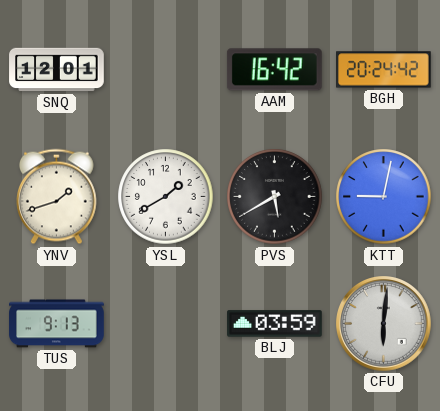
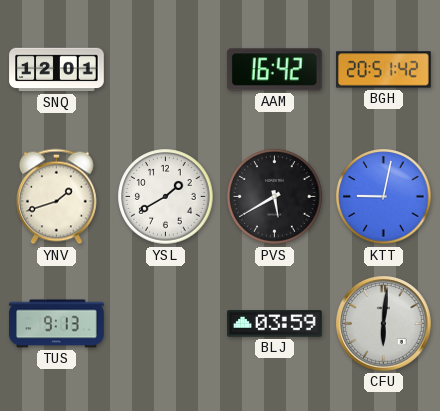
BGH: 20:24 -> 20:51
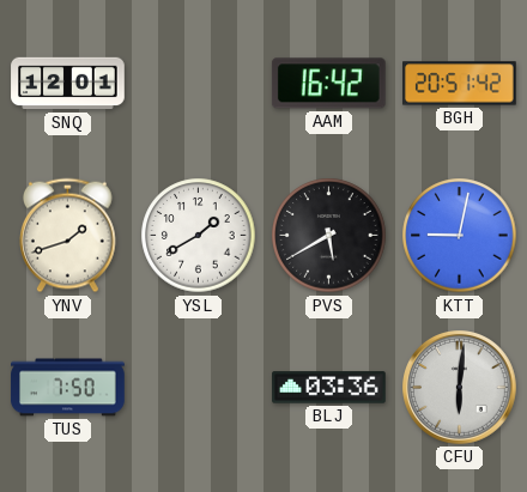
TUS: 9:13 -> 7:50
BLJ: 03:59 -> 03:36
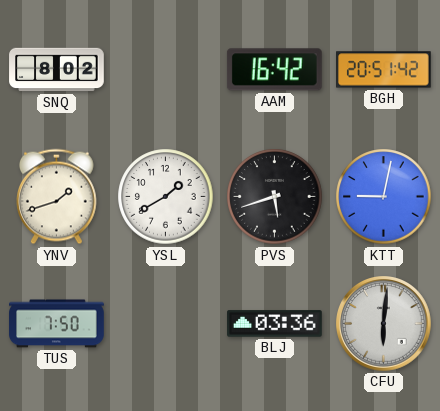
SNQ: 12:01 -> 8:02
PVS: 5:40 -> 5:42
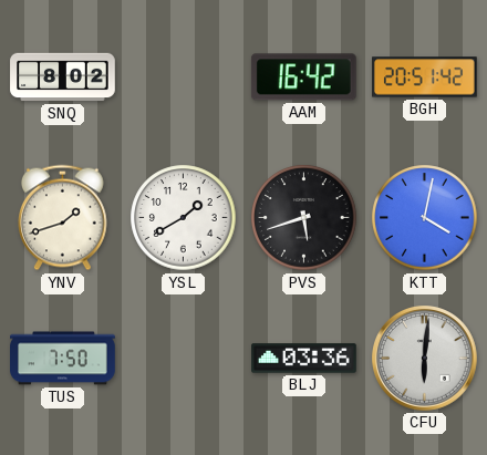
KTT: 9:02 -> 4:02
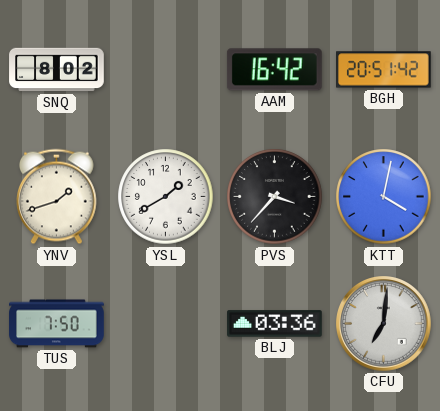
PVS: 5:42 -> 3:37
CFU: 6:01 -> 7:01
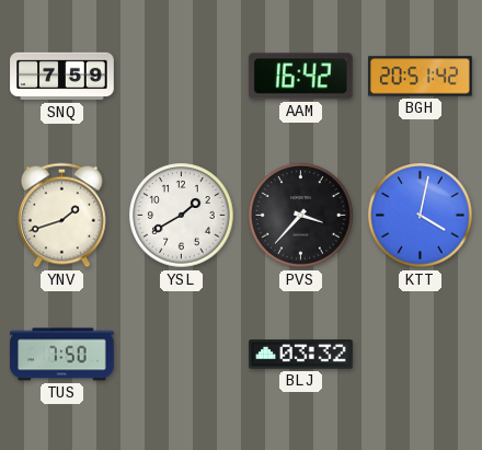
SNQ: 8:02 -> 7:59
BLJ: 03:36 -> 03:32
CFU: 7:01 -> none
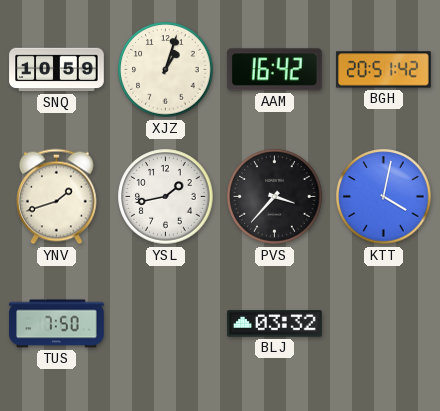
SNQ: 7:59 -> 10:59
XJZ: none -> 1:03
YSL: 1:40 -> 1:43
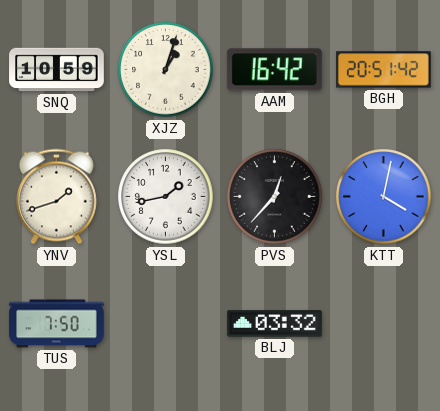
PVS: 3:37 -> 12:37
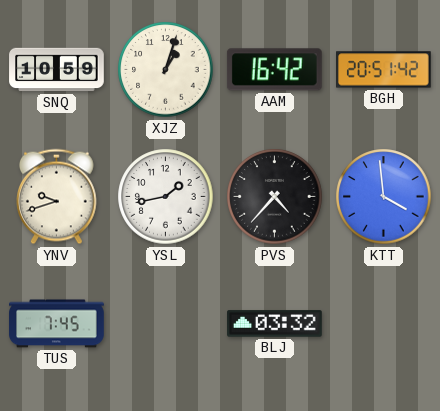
YNV: 1:42 -> 9:42
PVS: 12:37 -> 4:37
KTT: 4:02 -> 3:59
TUS: 7:50 -> 7:45
